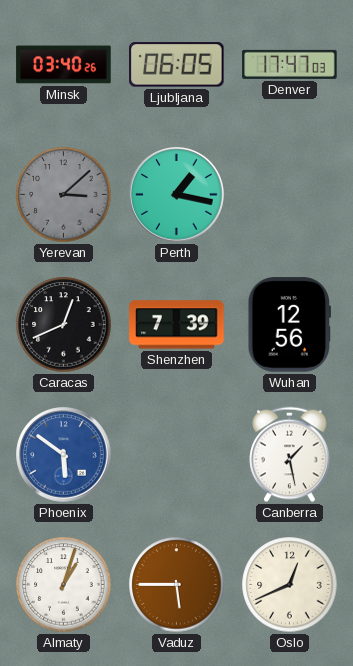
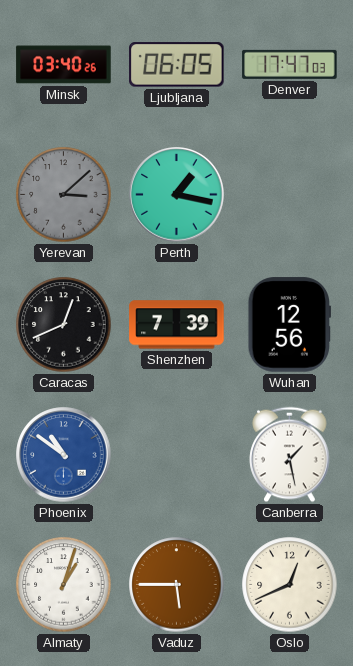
Phoenix: 5:51 -> 10:51
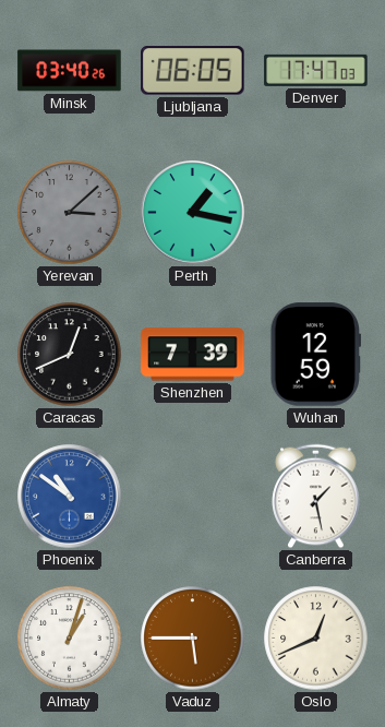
Wuhan: 12:56 -> 12:59
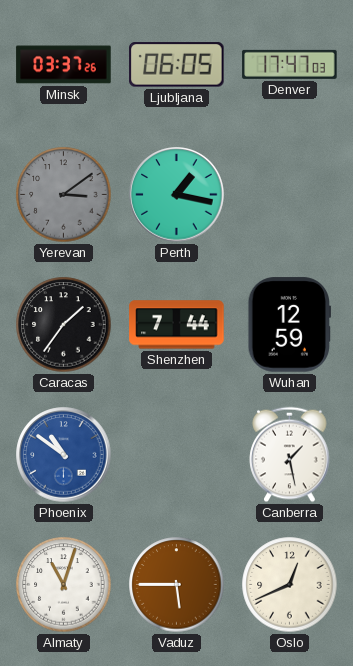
Minsk: 03:40 -> 03:37
Yerevan: 3:08 -> 3:09
Caracas: 12:41 -> 1:36
Shenzhen: 7:39 -> 7:44
Almaty: 1:03 -> 11:03
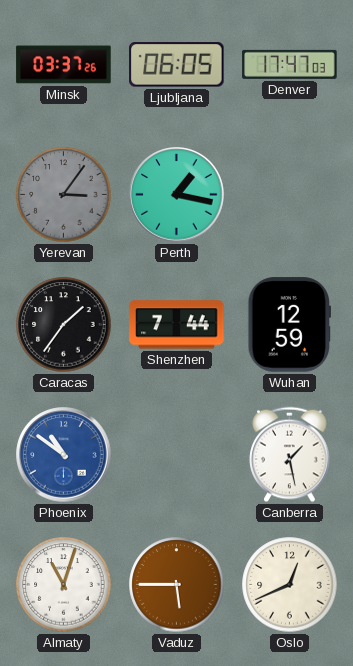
Yerevan: 3:09 -> 3:06
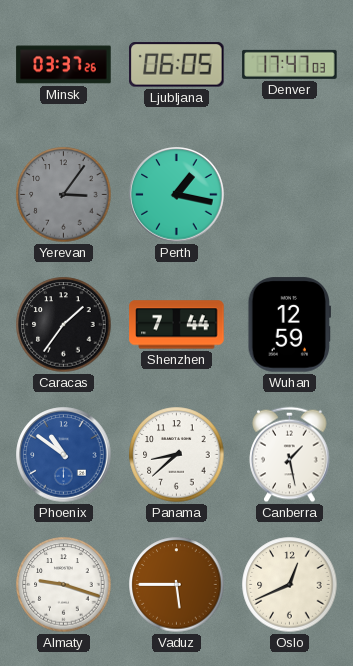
Panama: none -> 8:38
Almaty: 11:03 -> 9:18
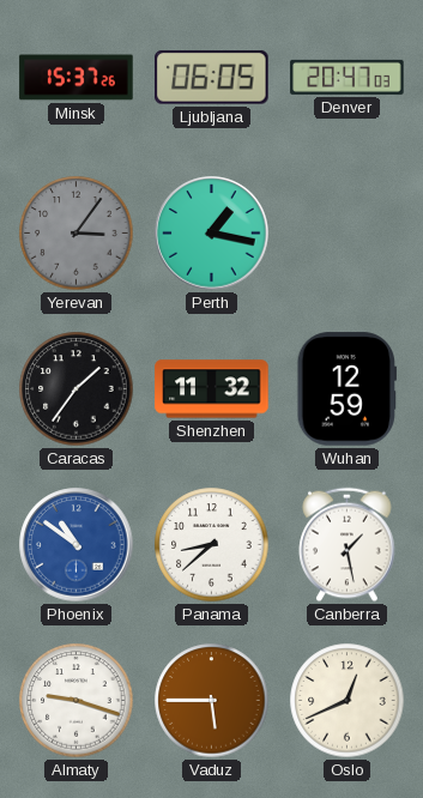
Minsk: 03:37 -> 15:37
Denver: 17:47 -> 20:47
Shenzhen: 7:44 -> 11:32
